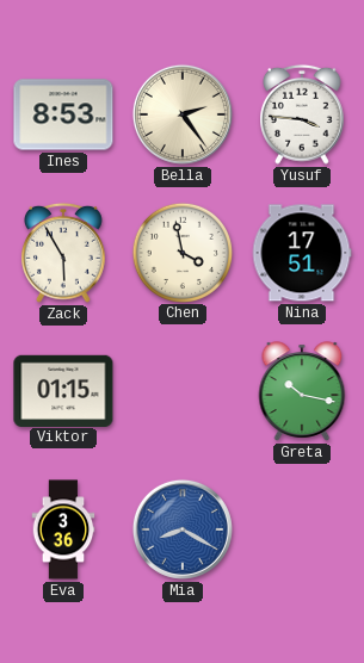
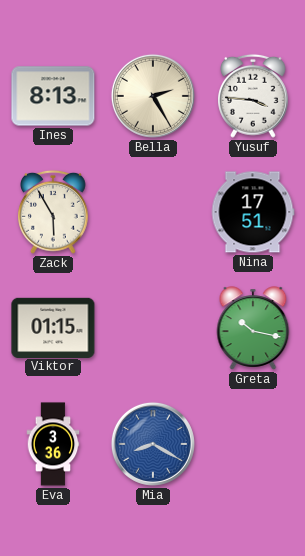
Ines: 8:53 -> 8:13
Bella: 2:24 -> 2:25
Chen: 3:58 -> none
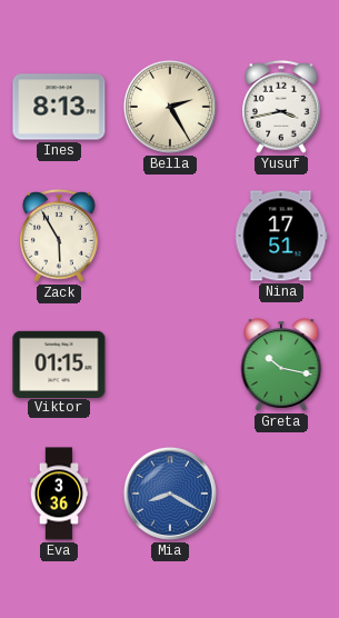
Yusuf: 3:46 -> 3:43
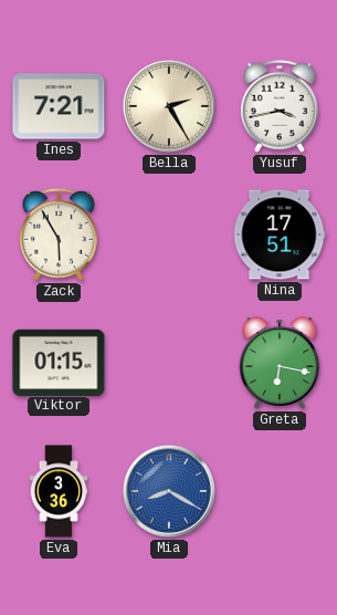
Ines: 8:13 -> 7:21
Greta: 10:17 -> 6:17
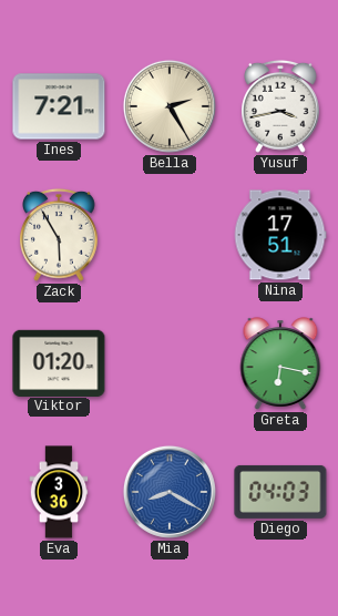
Viktor: 01:15 -> 01:20
Diego: none -> 04:03
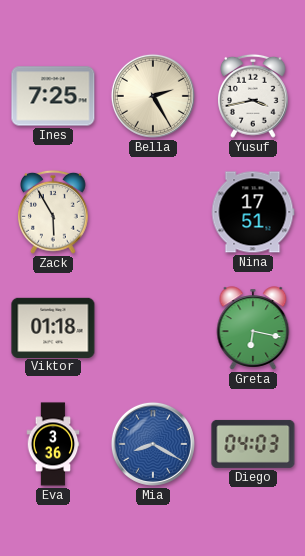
Ines: 7:21 -> 7:25
Viktor: 01:20 -> 01:18
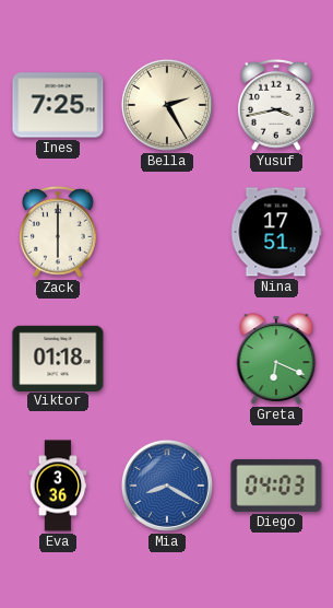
Zack: 5:55 -> 6:00
Greta: 6:17 -> 6:19
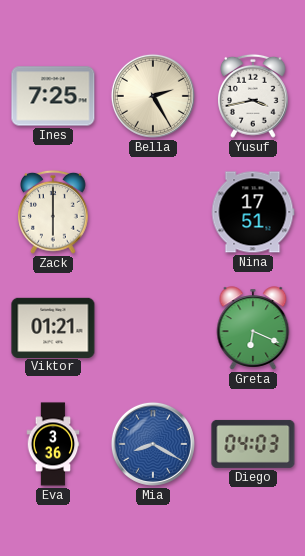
Viktor: 01:18 -> 01:21
